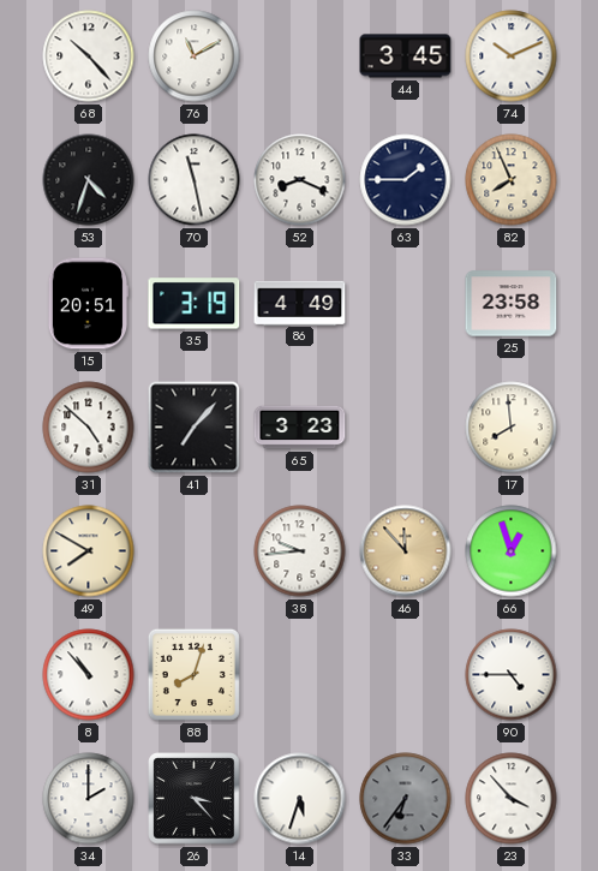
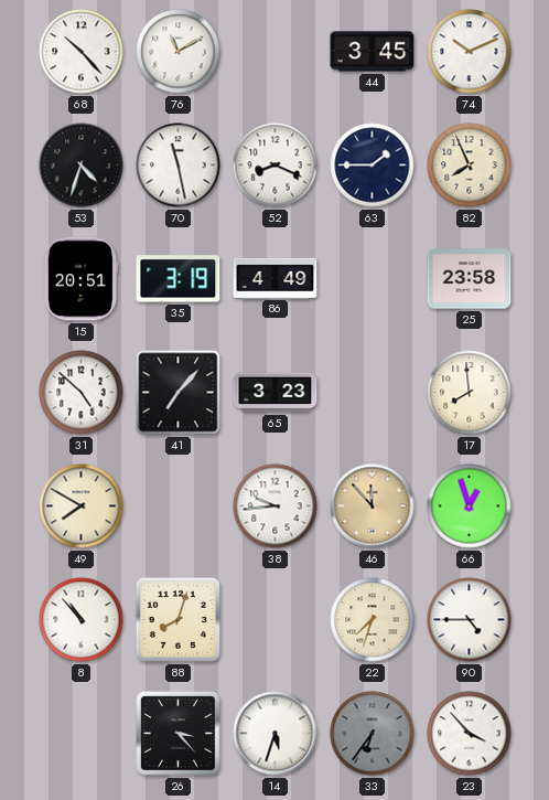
22: none -> 7:33
34: 2:00 -> none
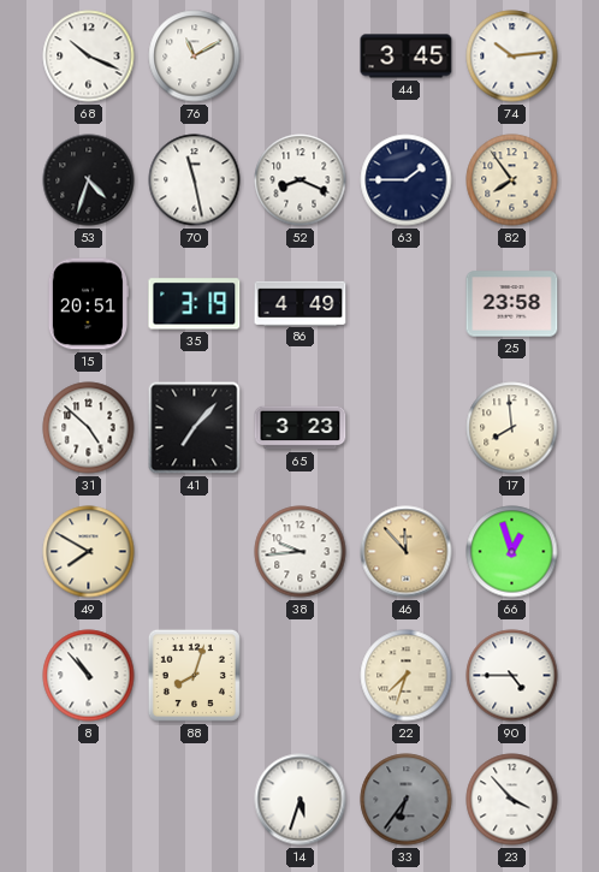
68: 10:23 -> 10:19
74: 10:11 -> 10:14
82: 7:56 -> 7:54
26: 3:23 -> none
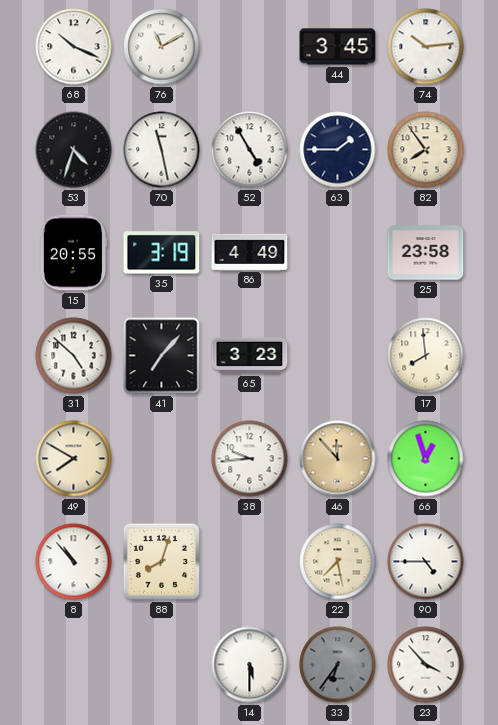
52: 8:19 -> 4:55
15: 20:51 -> 20:55
22: 7:33 -> 7:28
14: 5:33 -> 5:30
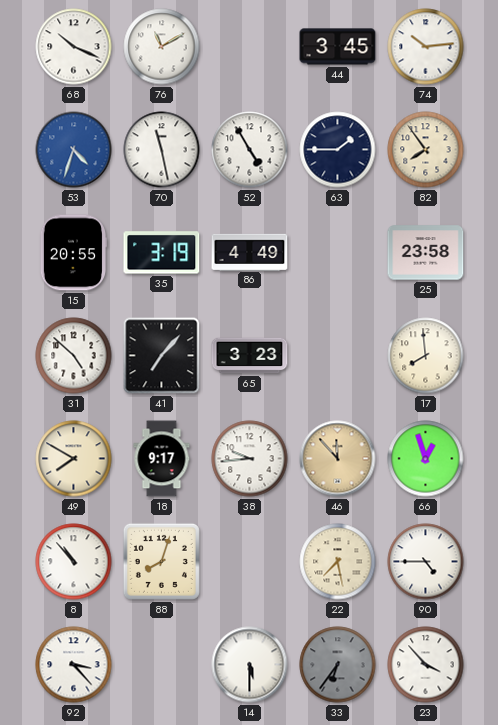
53 dial: black -> blue
18: none -> 9:17
92: none -> 3:23
